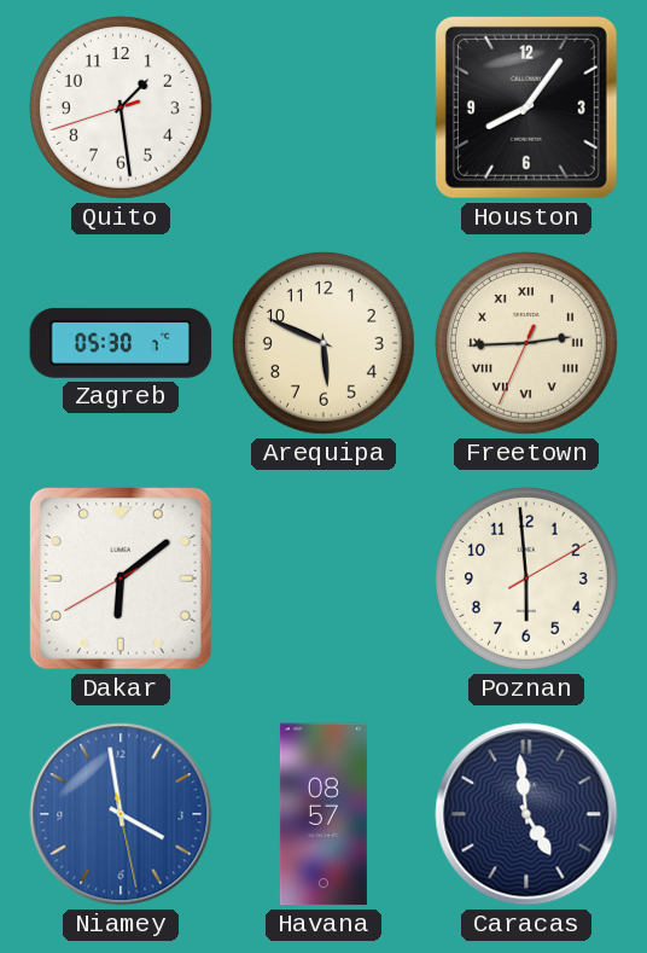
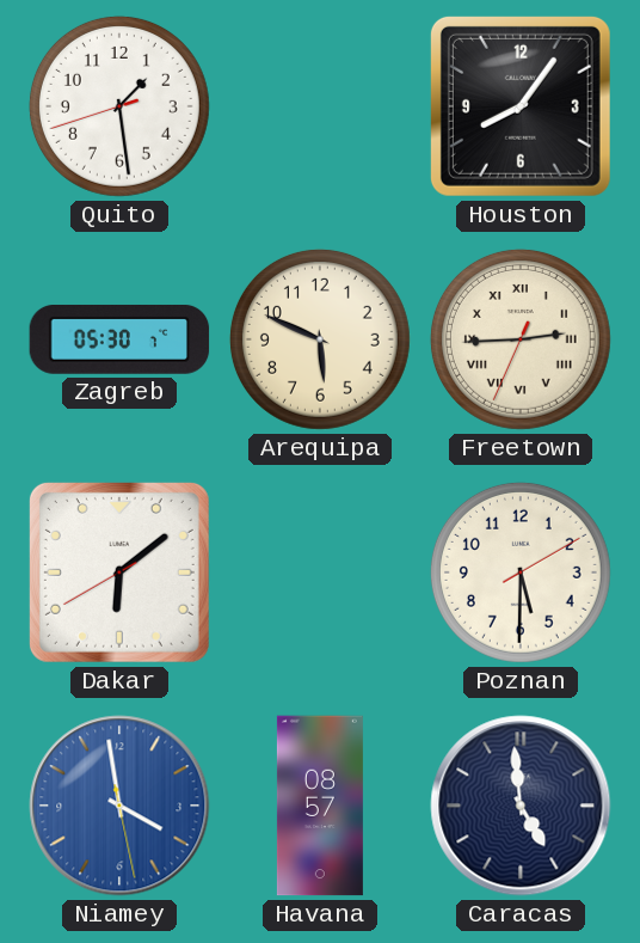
Poznan: 5:59 -> 5:30
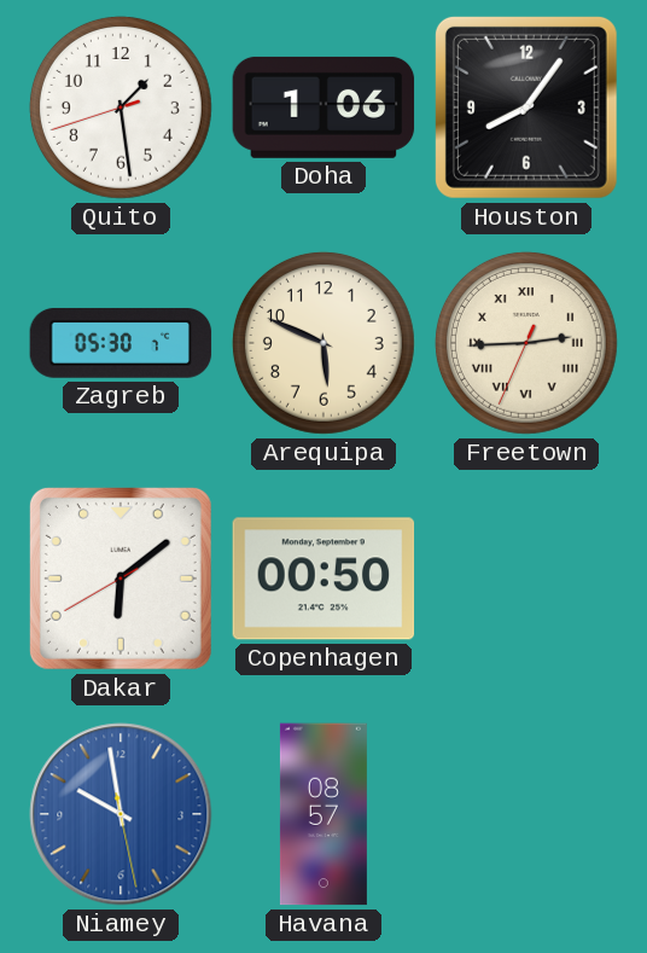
Doha: none -> 1:06
Copenhagen: none -> 00:50
Poznan: 5:30 -> none
Niamey: 3:58 -> 9:58
Caracas: 4:59 -> none
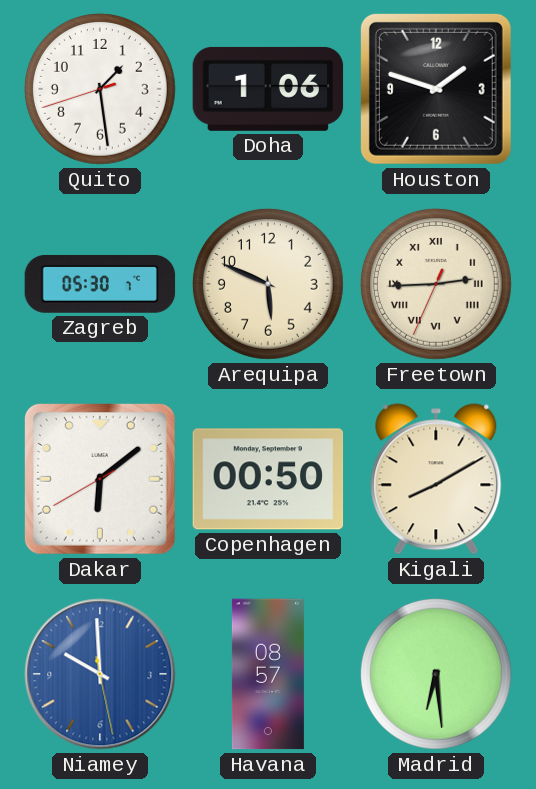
Houston: 8:06 -> 1:48
Kigali: none -> 8:10
Niamey: 9:58 -> 9:59
Madrid: none -> 6:29
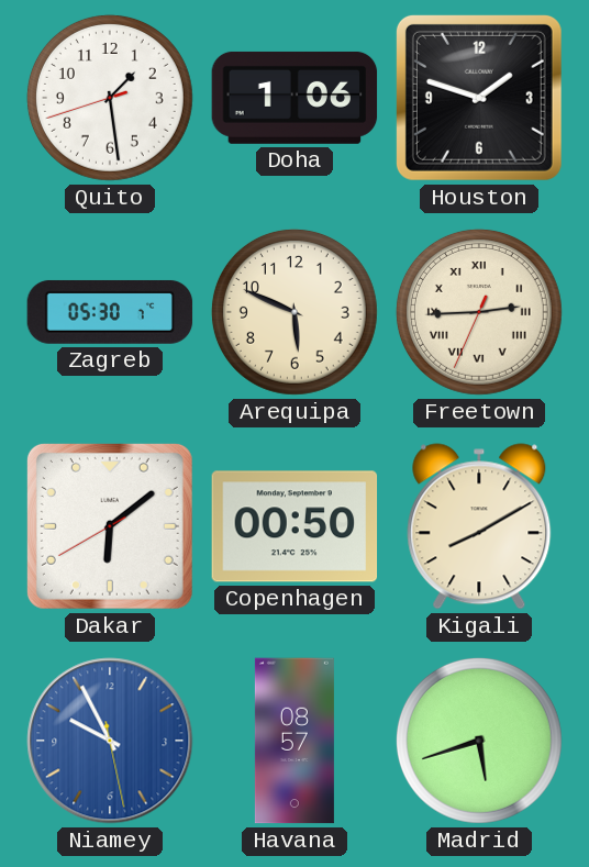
Niamey: 9:59 -> 9:55
Madrid: 6:29 -> 5:42
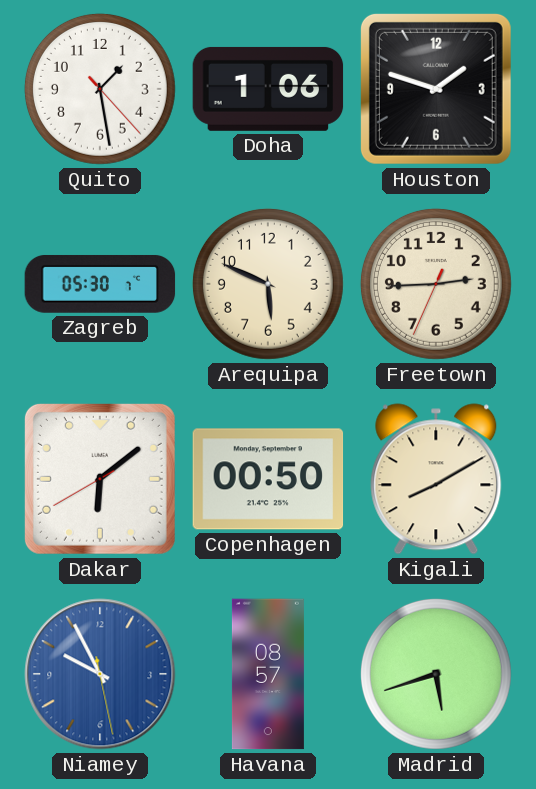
Quito: 1:28:42 -> 1:28:23
Freetown numerals: Roman -> Arabic
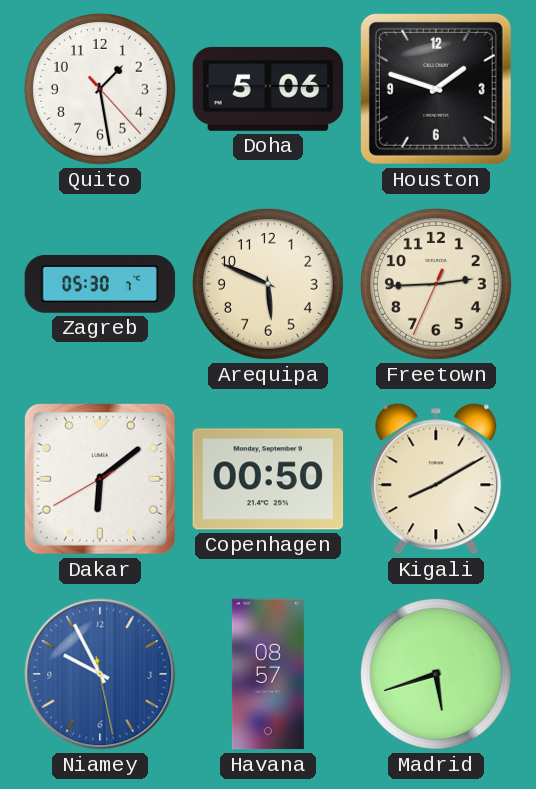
Doha: 1:06 -> 5:06
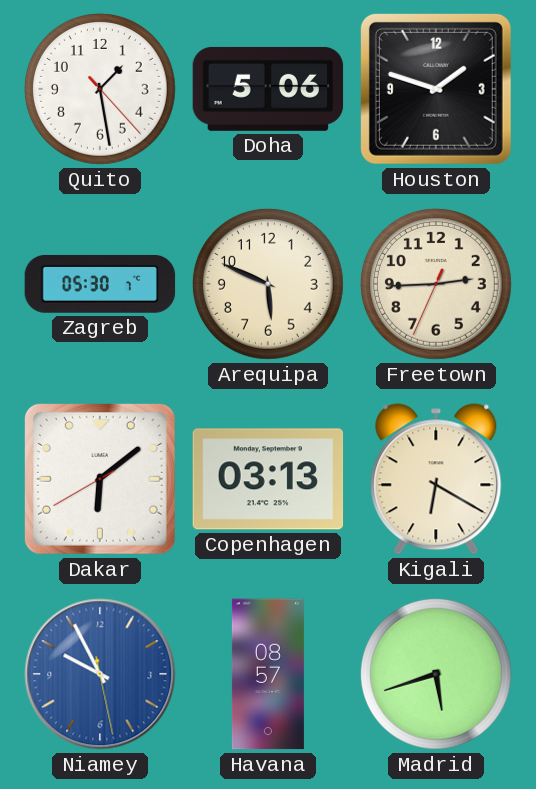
Copenhagen: 00:50 -> 03:13
Kigali: 8:10 -> 6:20
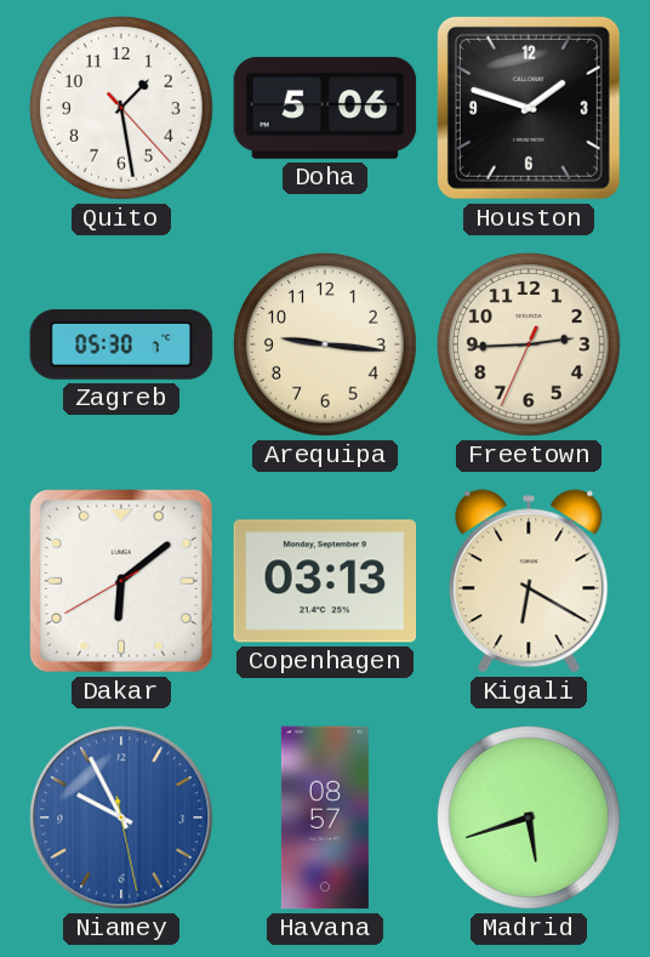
Arequipa: 5:49 -> 9:16
